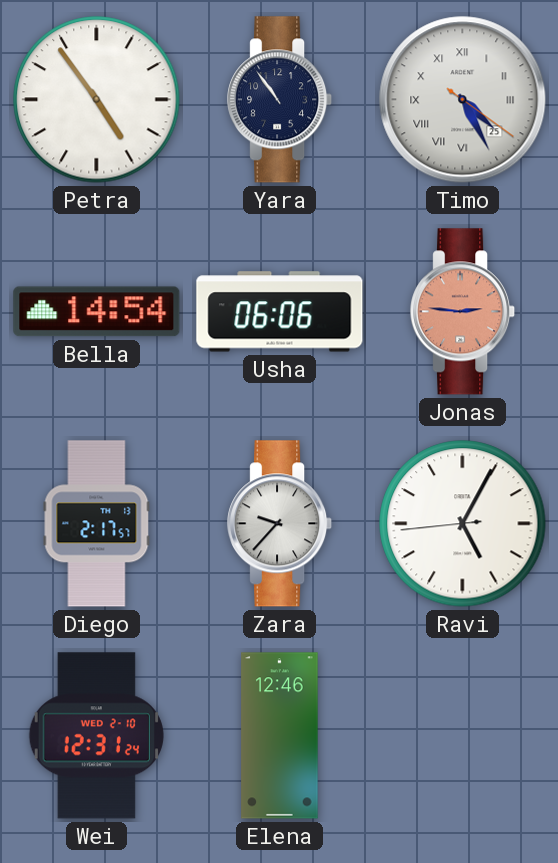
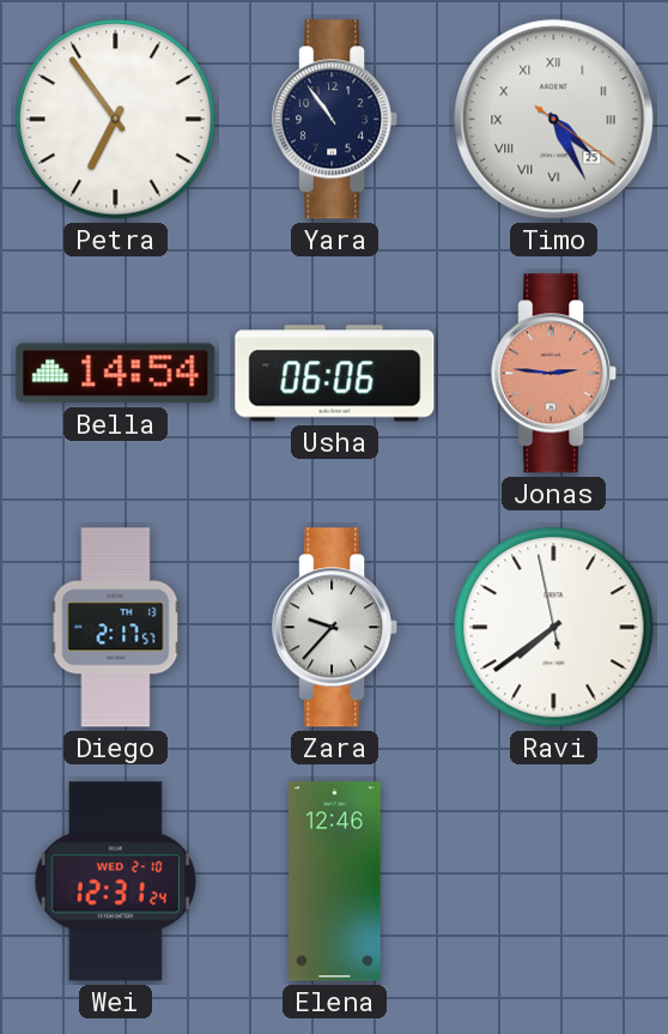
Petra: 4:54 -> 6:54
Ravi: 5:04 -> 7:38
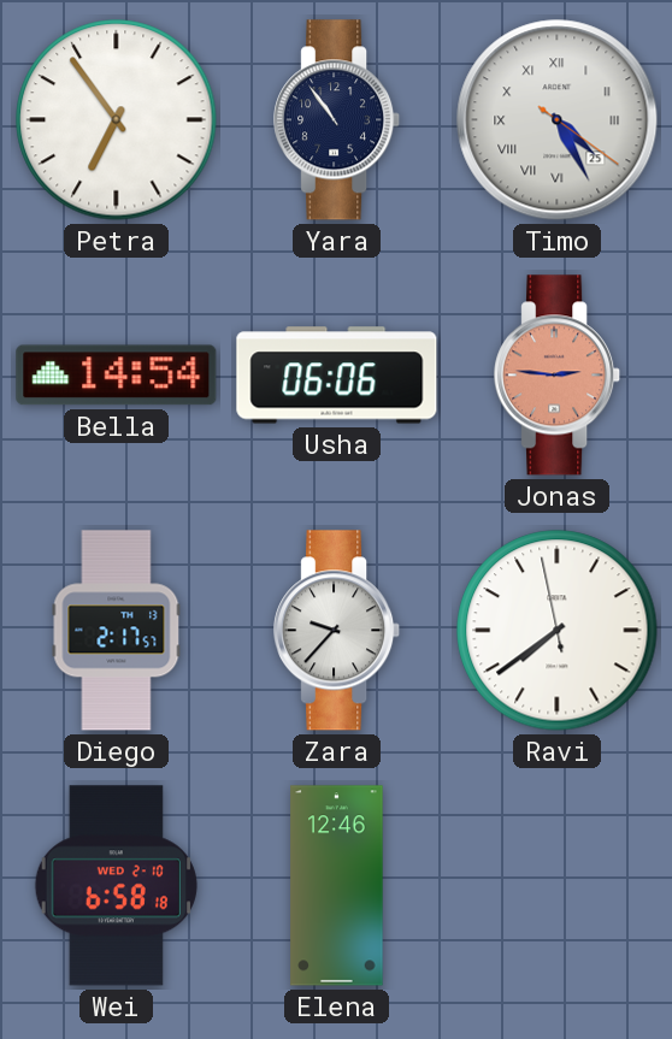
Wei: 12:31 -> 6:58
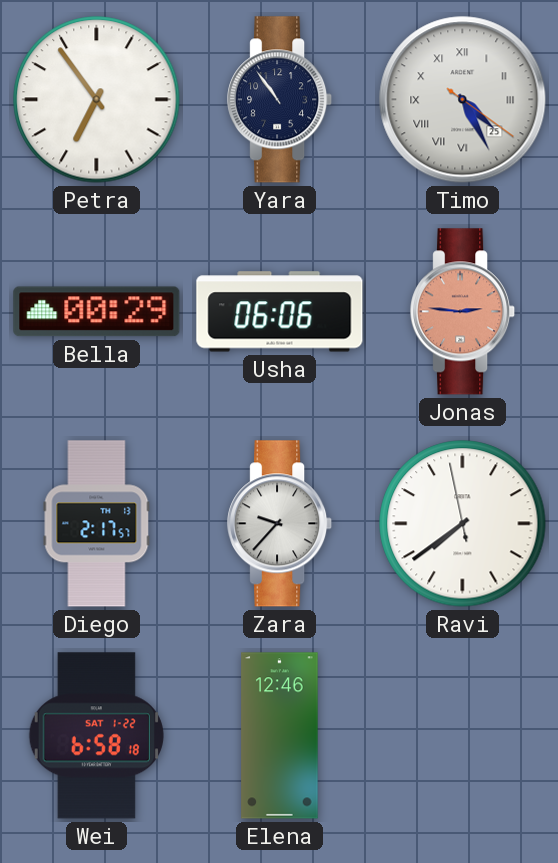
Bella: 14:54 -> 00:29
Wei date: WED 2-10 -> SAT 1-22
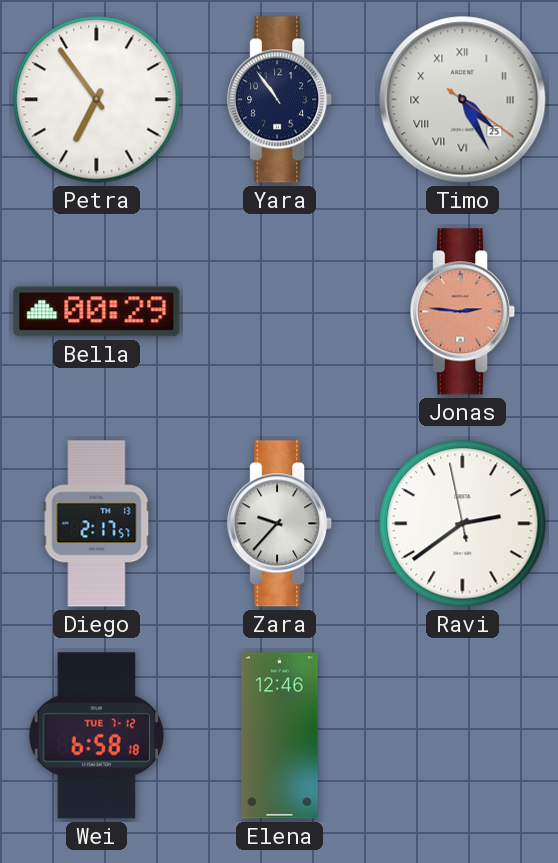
Usha: 06:06 -> none
Ravi: 7:38 -> 2:38
Wei date: SAT 1-22 -> TUE 7-12
